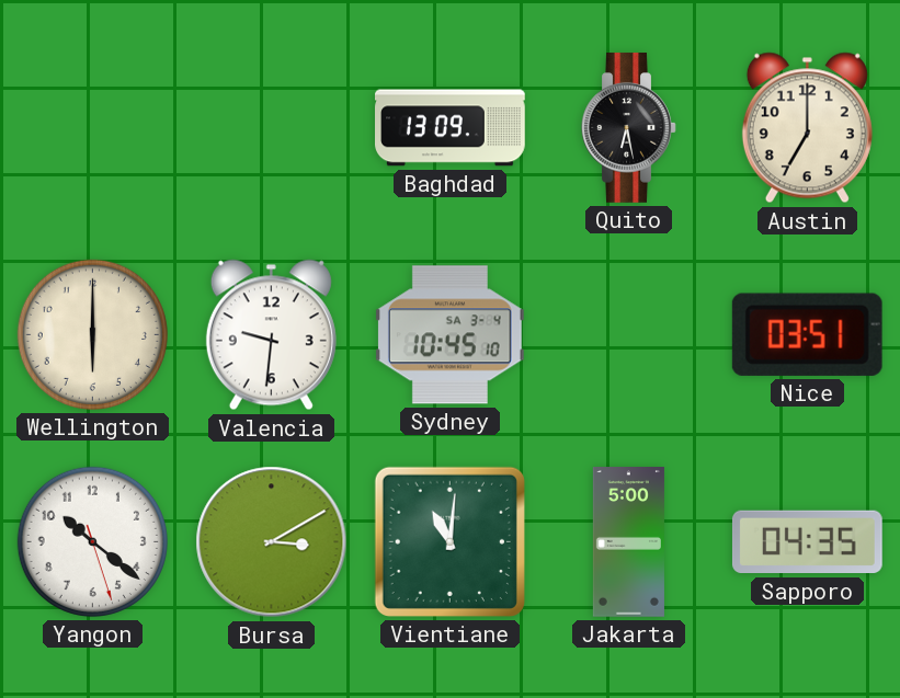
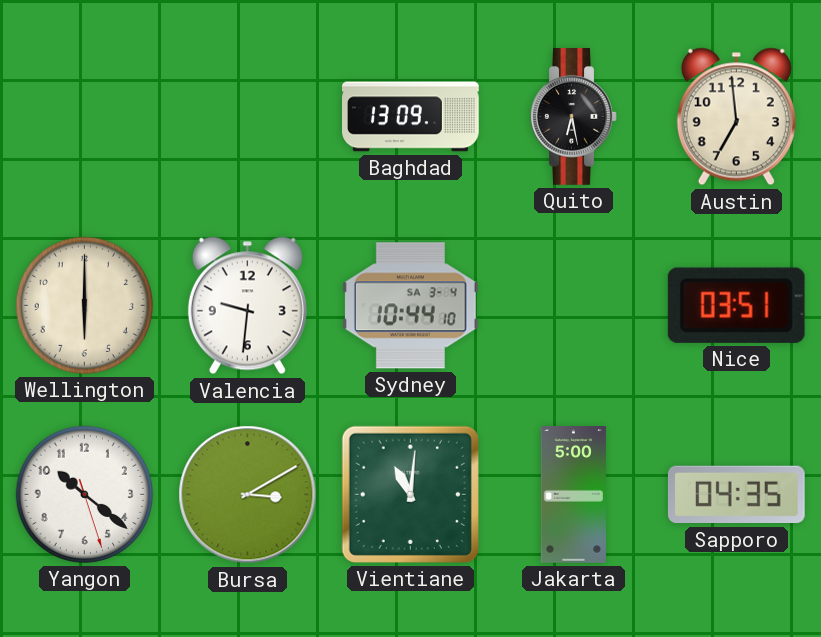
Austin: 7:00 -> 6:59
Sydney: 10:45 -> 10:44
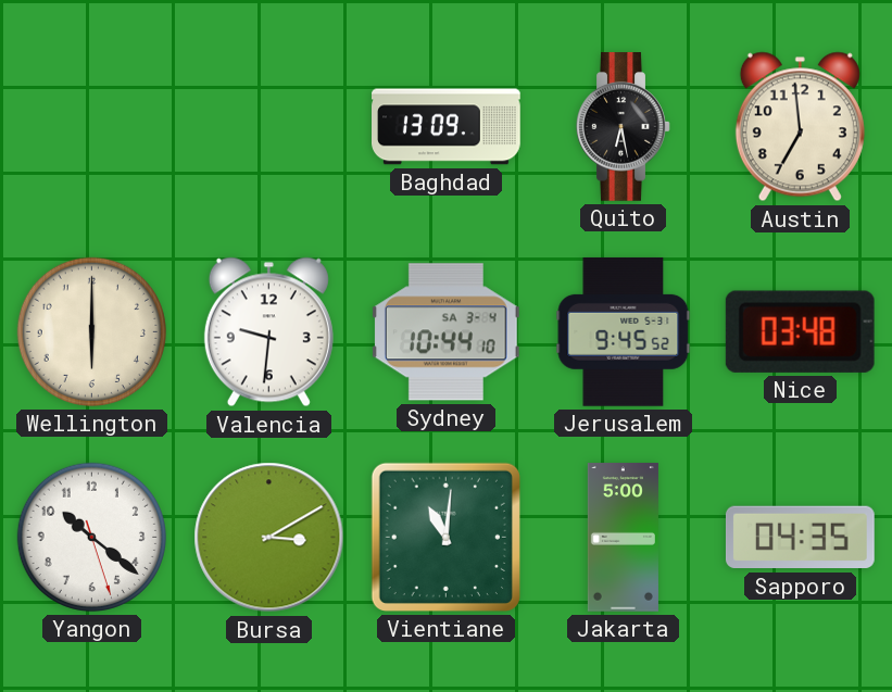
Jerusalem: none -> 9:45
Nice: 03:51 -> 03:48
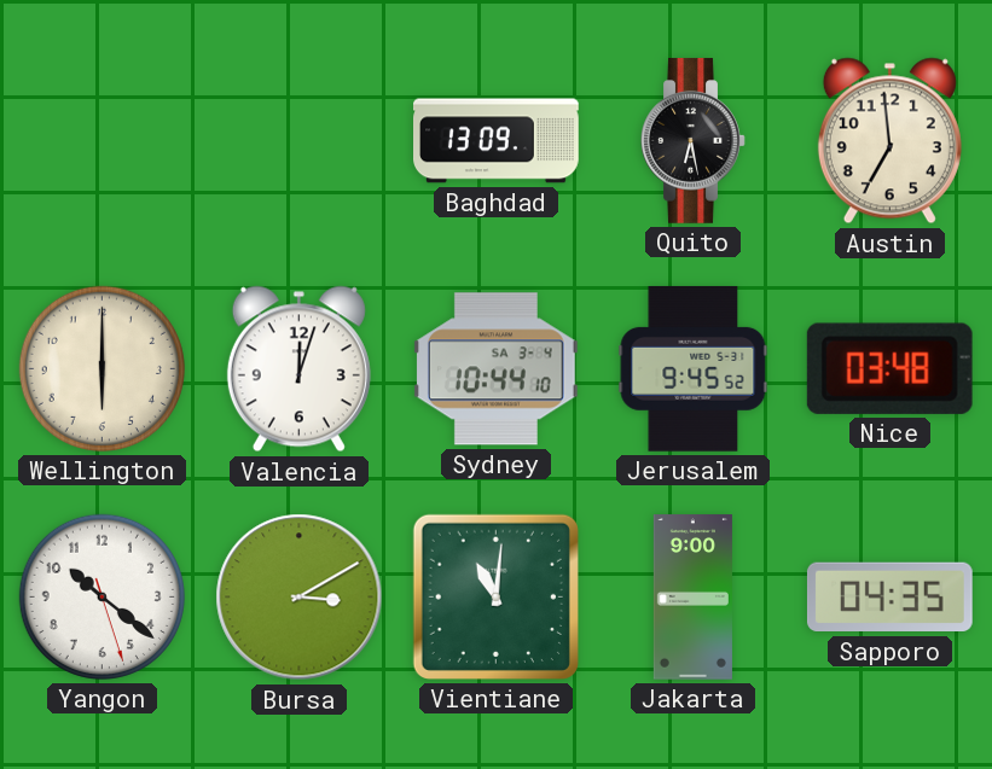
Valencia: 9:31 -> 12:03
Jakarta: 5:00 -> 9:00
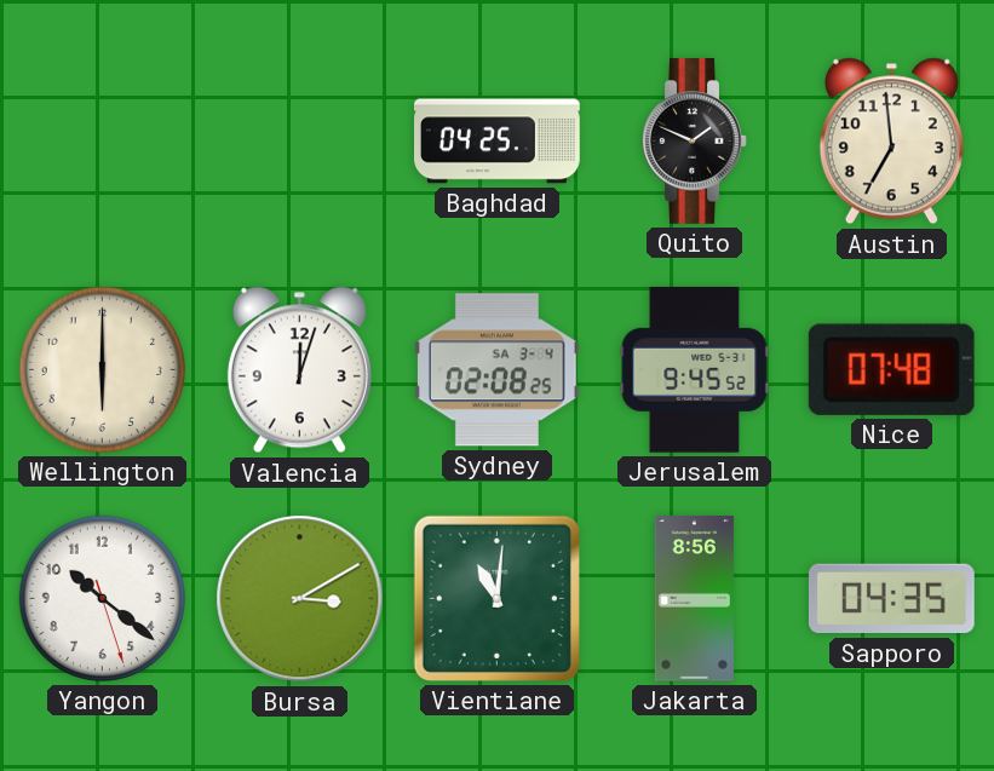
Baghdad: 13:09 -> 04:25
Quito: 6:28 -> 1:49
Sydney: 10:44 -> 02:08
Nice: 03:48 -> 07:48
Jakarta: 9:00 -> 8:56
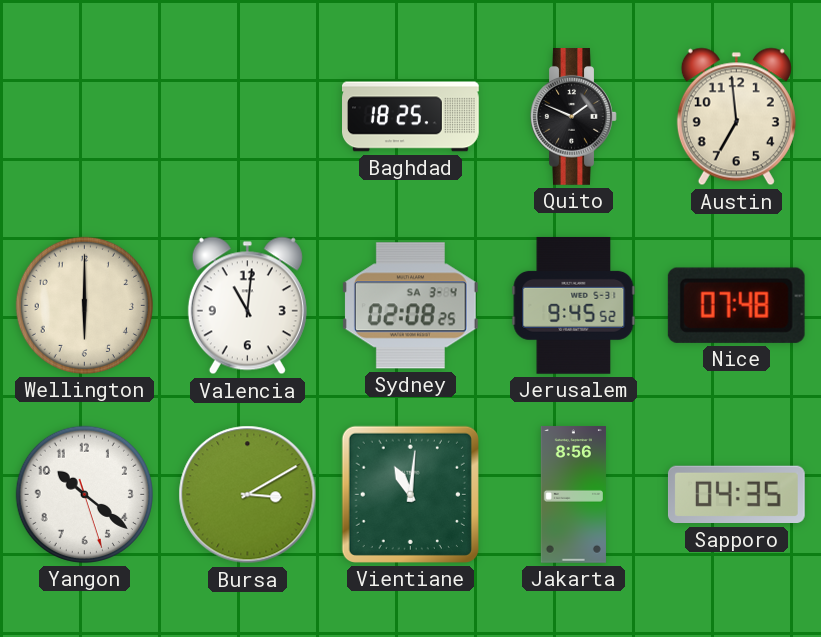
Baghdad: 04:25 -> 18:25
Valencia: 12:03 -> 11:01
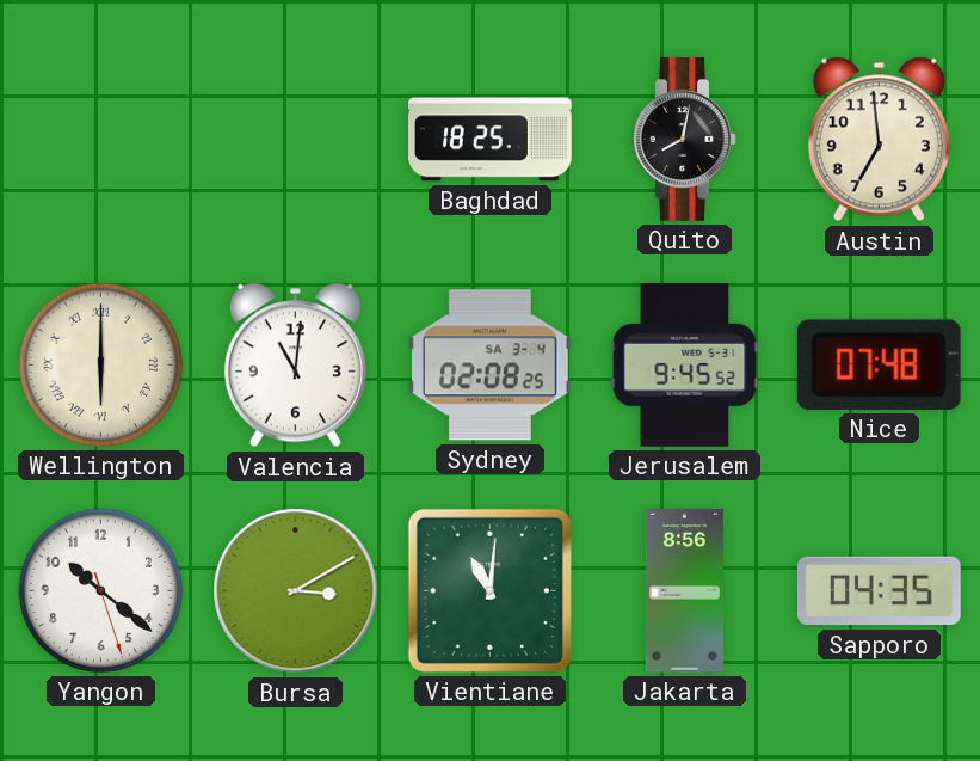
Quito: 1:49 -> 8:02
Wellington numerals: Arabic -> Roman
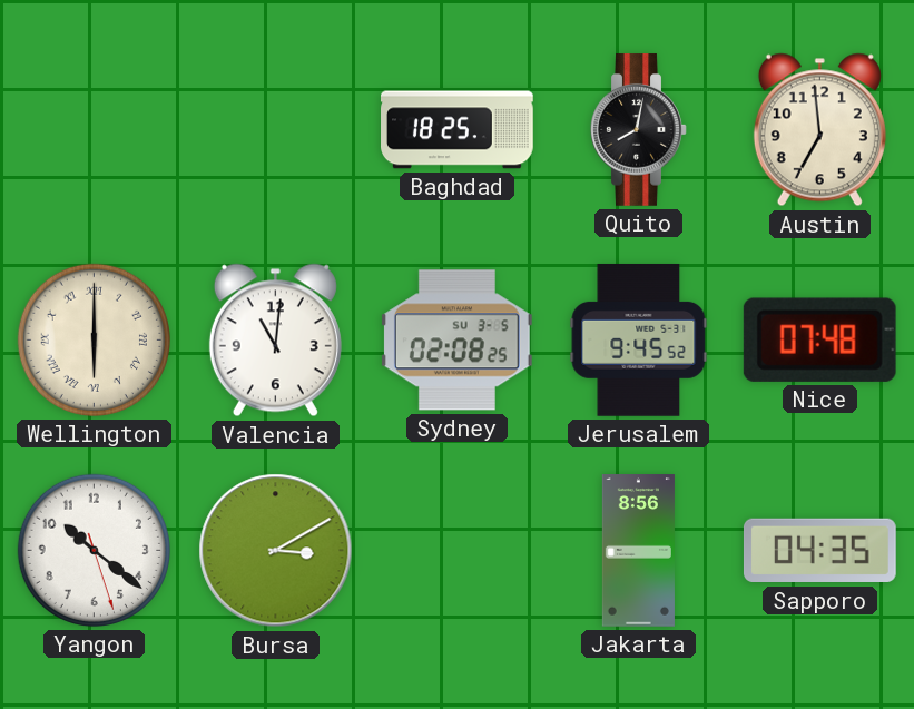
Sydney date: SA 3-4 -> SU 3-5
Vientiane: 11:01 -> none
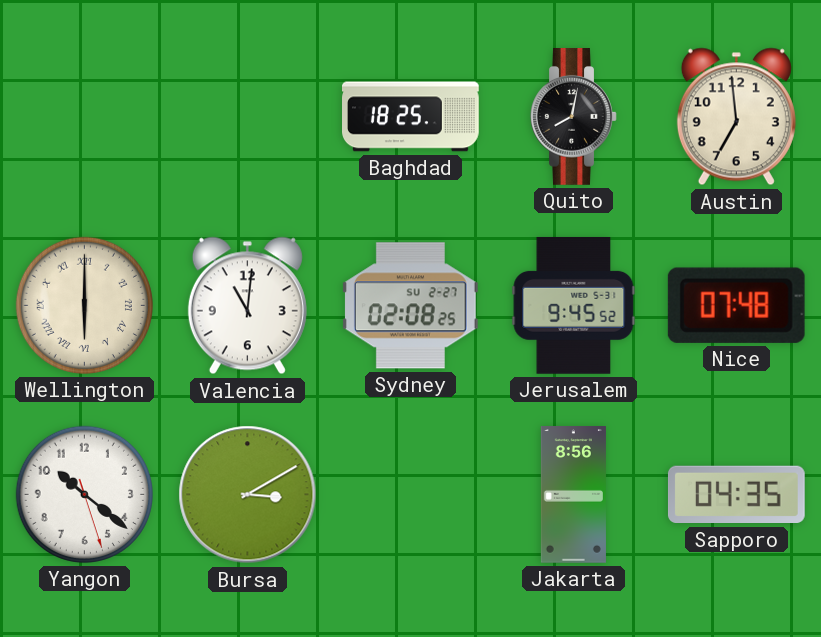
Sydney date: SU 3-5 -> SU 2-27
